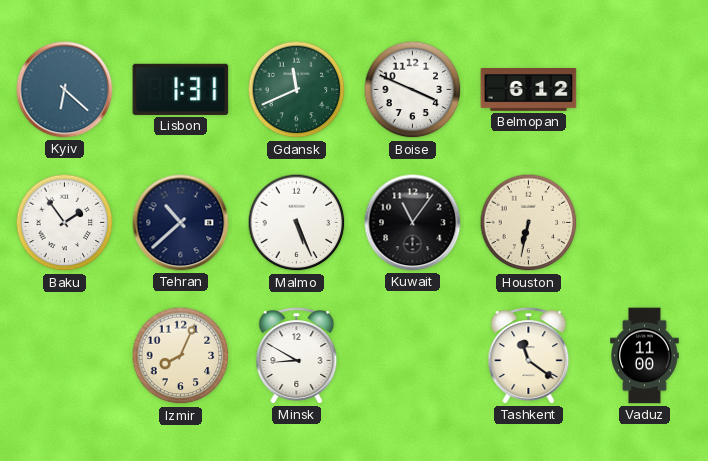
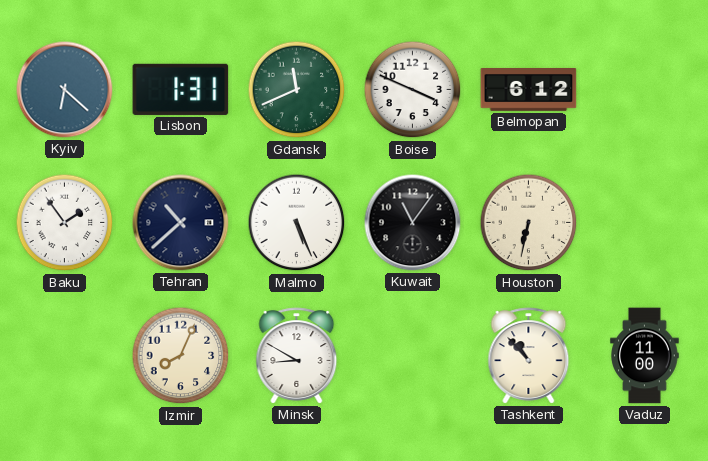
Tashkent: 11:21 -> 10:53
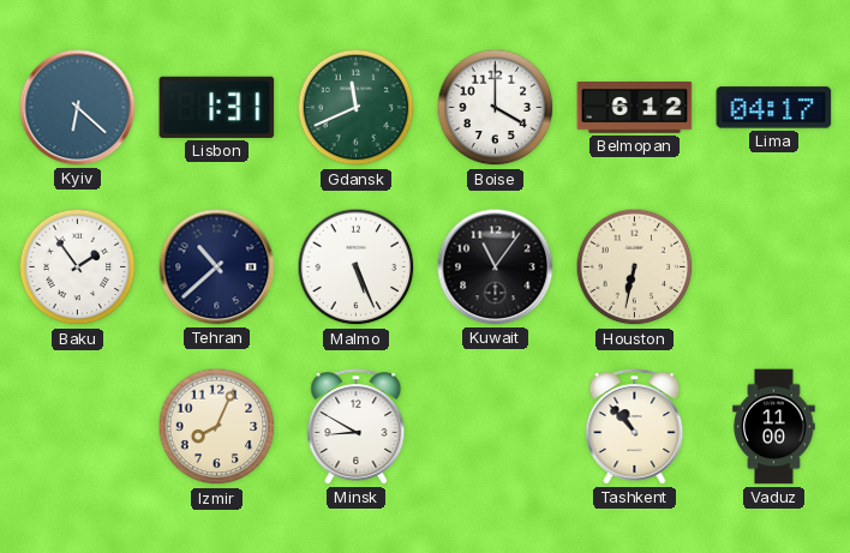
Boise: 3:49 -> 4:00
Lima: none -> 04:17
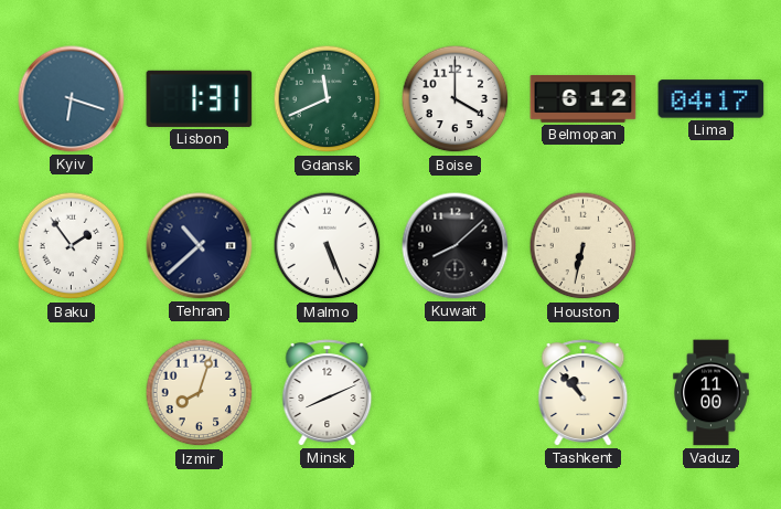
Kyiv: 6:22 -> 6:18
Kuwait: 11:06 -> 8:08
Izmir: 8:04 -> 8:03
Minsk: 8:50 -> 8:11
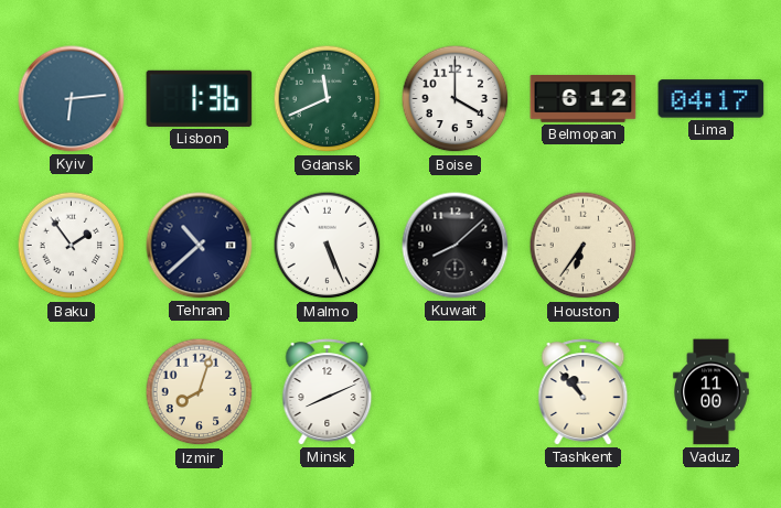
Kyiv: 6:18 -> 6:14
Lisbon: 1:31 -> 1:36
Houston: 6:32 -> 6:36
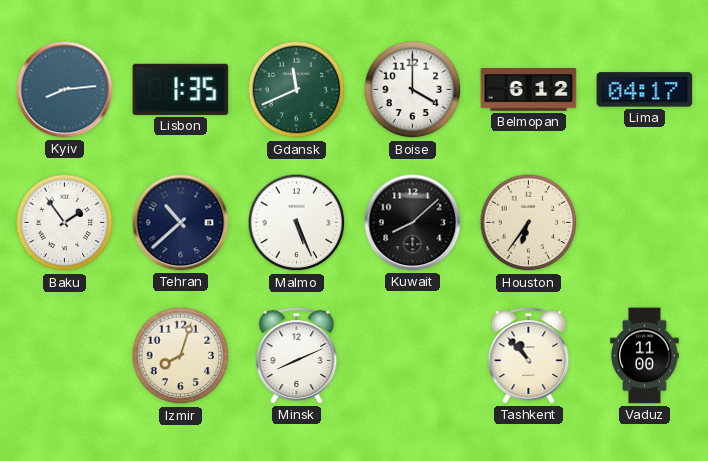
Kyiv: 6:14 -> 8:14
Lisbon: 1:36 -> 1:35
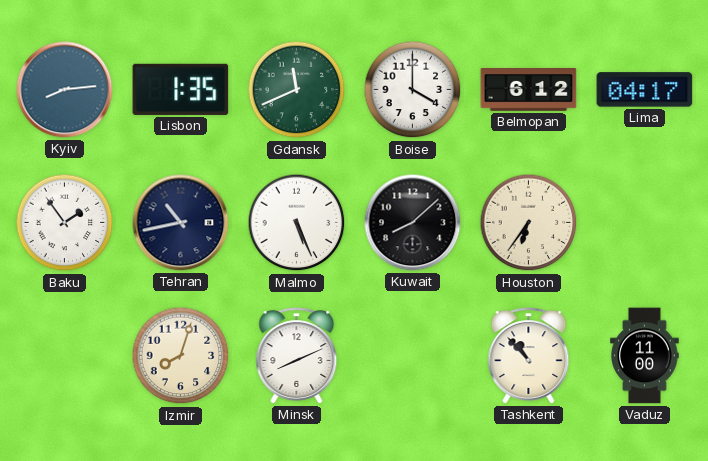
Tehran: 10:38 -> 10:43
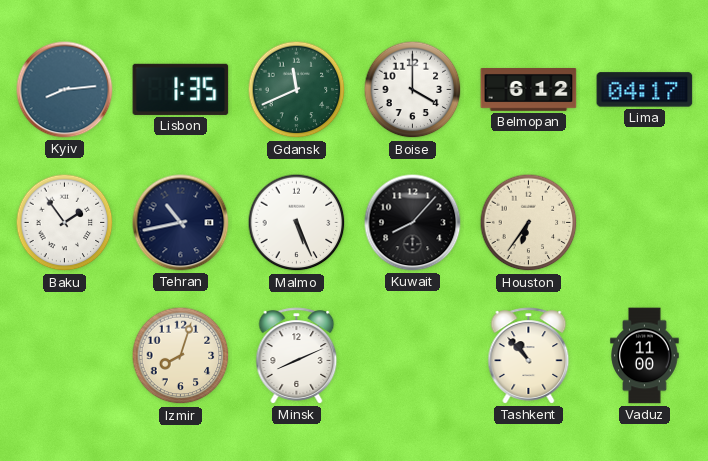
Kuwait: 8:08 -> 8:07
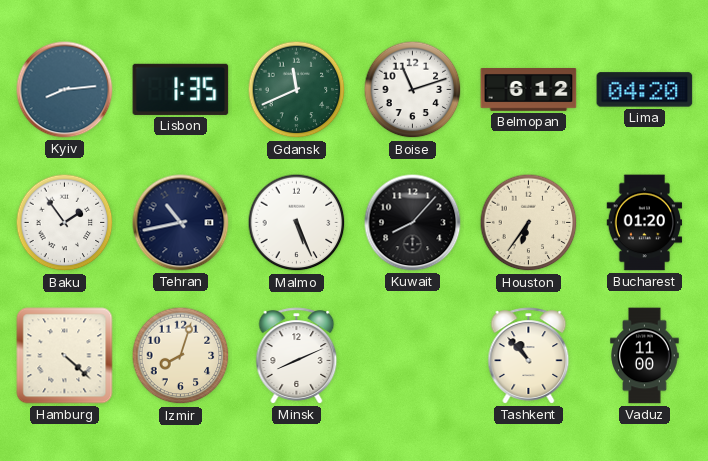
Boise: 4:00 -> 11:12
Lima: 04:17 -> 04:20
Bucharest: none -> 01:20
Hamburg: none -> 4:22
